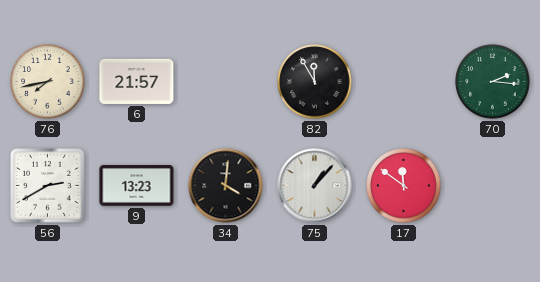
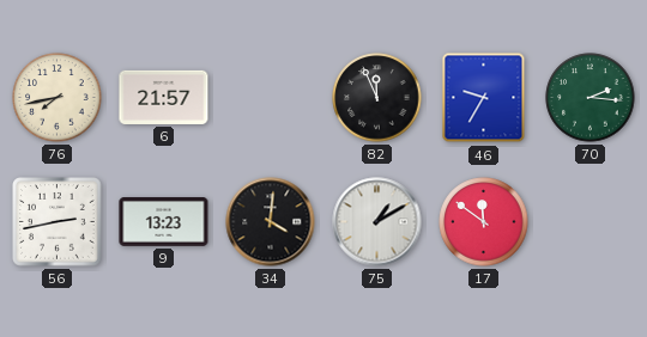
82: 11:55 -> 11:56
46: none -> 9:35
56: 2:40 -> 2:43
75: 1:07 -> 1:10
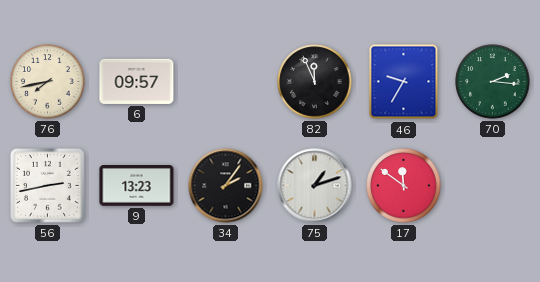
6: 21:57 -> 09:57
34: 4:01 -> 2:06
75: 1:10 -> 1:12
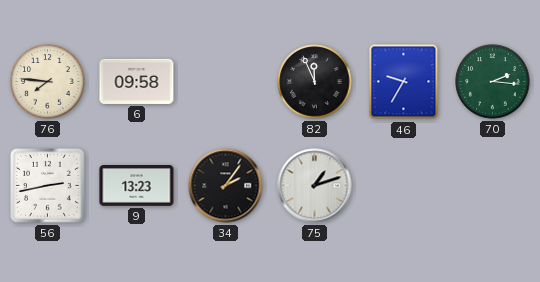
76: 7:43 -> 7:46
6: 09:57 -> 09:58
17: 11:51 -> none
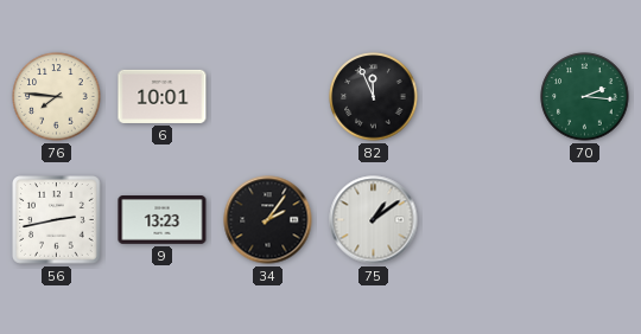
6: 09:58 -> 10:01
46: 9:35 -> none
75: 1:12 -> 1:09
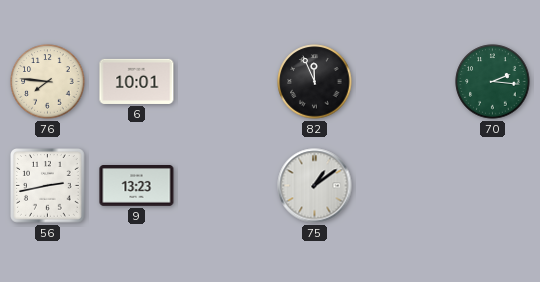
34: 2:06 -> none
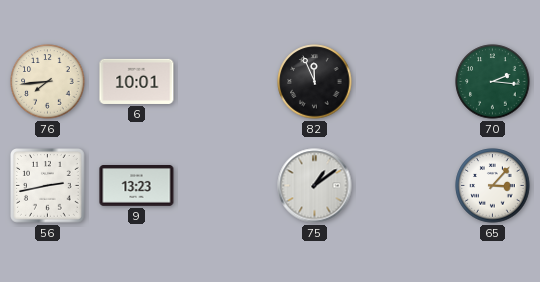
76: 7:46 -> 7:44
65: none -> 3:07
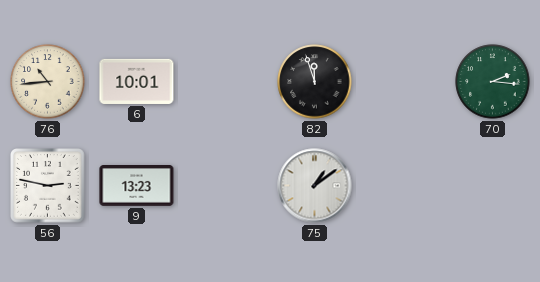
76: 7:44 -> 10:44
82: 11:56 -> 11:57
56: 2:43 -> 2:47
65: 3:07 -> none
